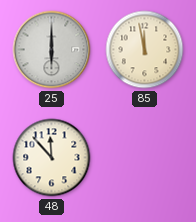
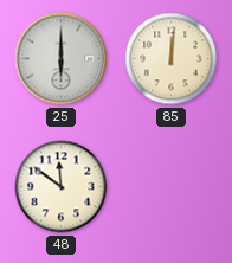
85: 11:58 -> 12:01
48: 11:53 -> 11:51
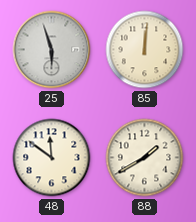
25: 6:00 -> 5:57
88: none -> 1:40
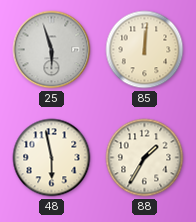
48: 11:51 -> 5:58
88: 1:40 -> 1:35
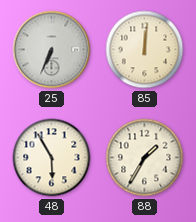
25: 5:57 -> 6:34
48: 5:58 -> 5:55
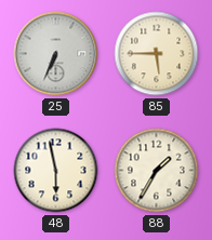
85: 12:01 -> 5:45
48: 5:55 -> 5:58
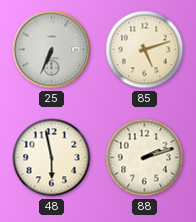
85: 5:45 -> 5:12
88: 1:35 -> 2:12
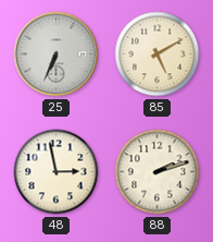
85: 5:12 -> 5:10
48: 5:58 -> 2:58
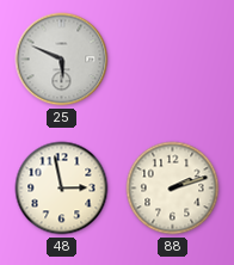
25: 6:34 -> 5:49
85: 5:10 -> none
